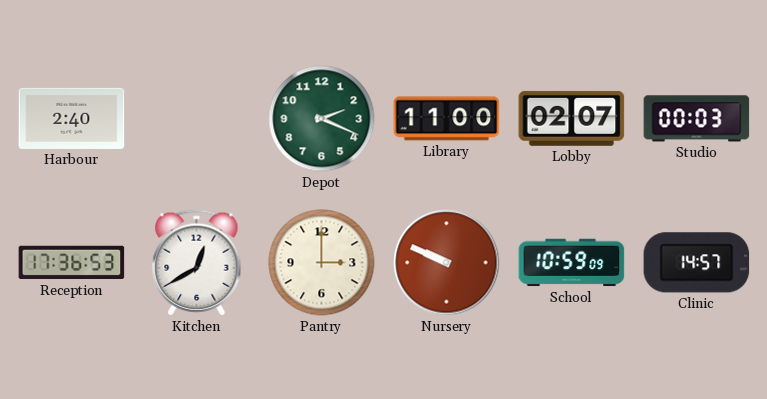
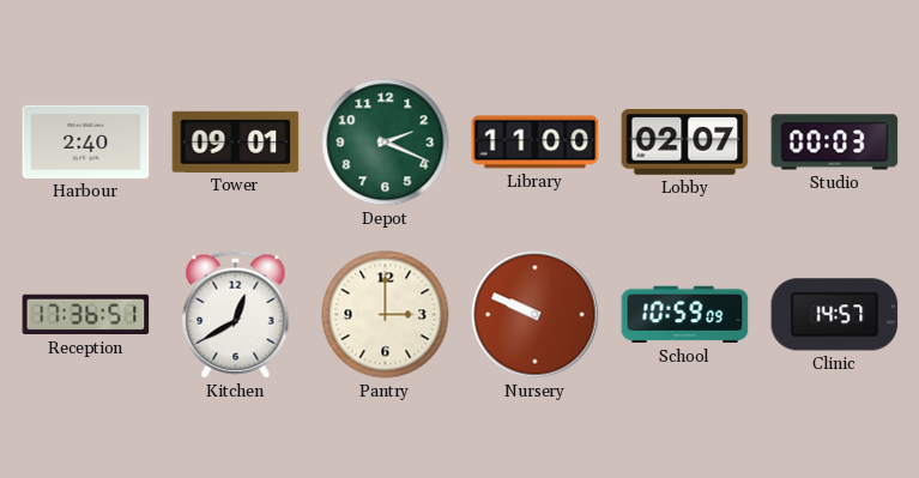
Tower: none -> 09:01
Reception: 17:36:53 -> 17:36:51
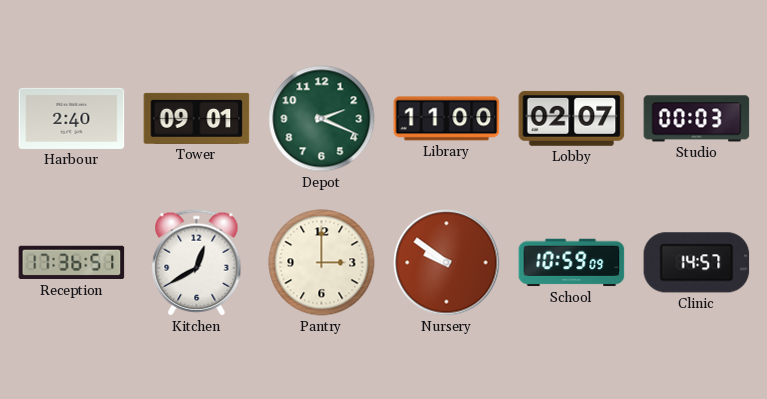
Nursery: 9:49 -> 9:51
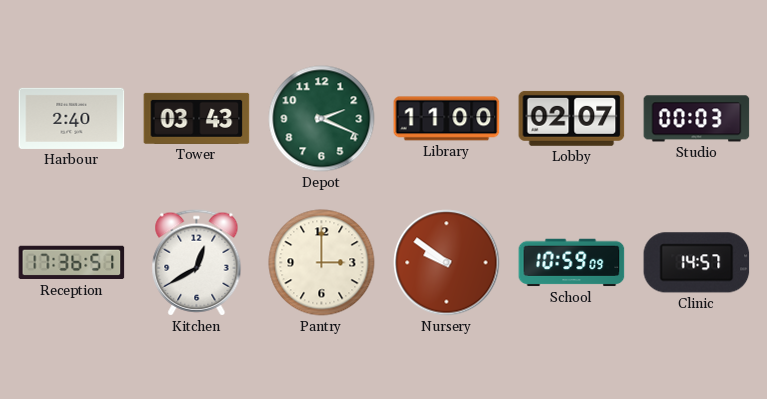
Tower: 09:01 -> 03:43
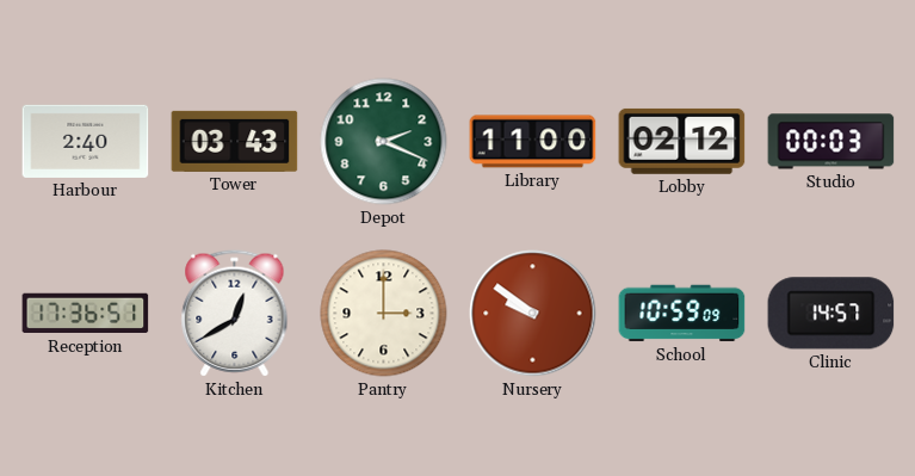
Lobby: 02:07 -> 02:12
